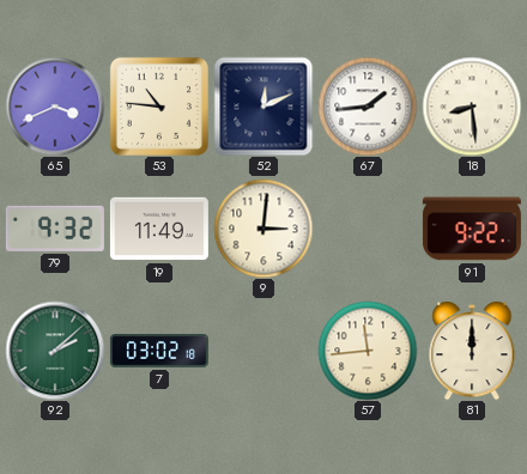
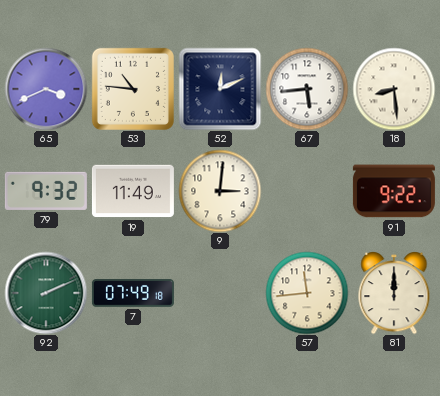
67: 1:44 -> 5:44
92: 2:08 -> 2:11
7: 03:02 -> 07:49
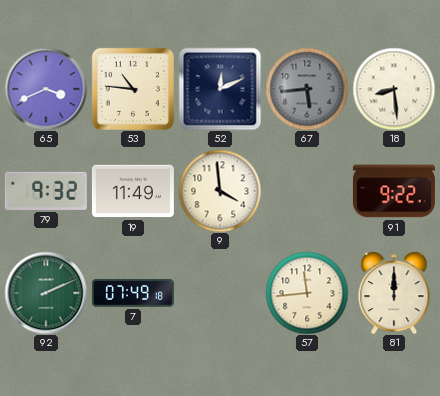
67 dial: white -> grey
9: 3:01 -> 3:59
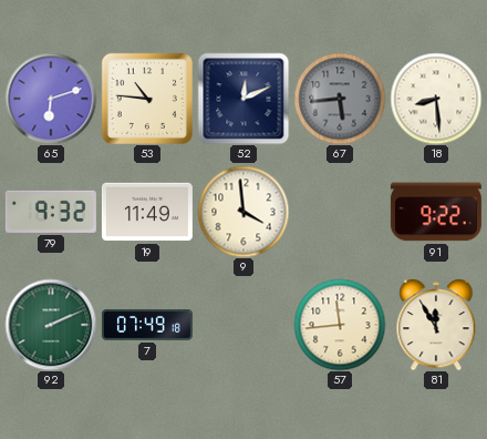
65: 3:41 -> 6:12
81: 12:00 -> 11:55
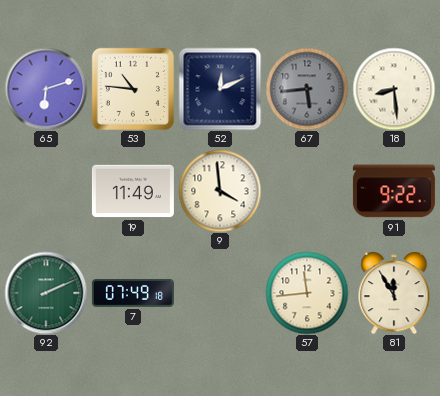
79: 9:32 -> none
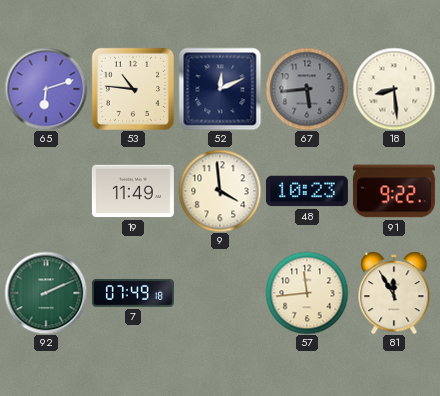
48: none -> 10:23
